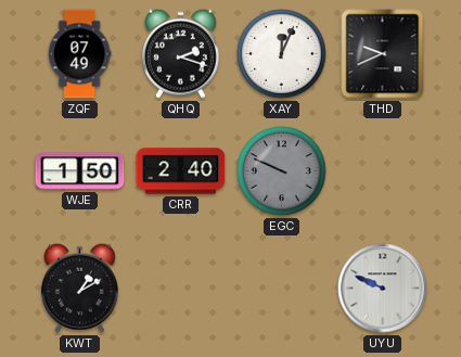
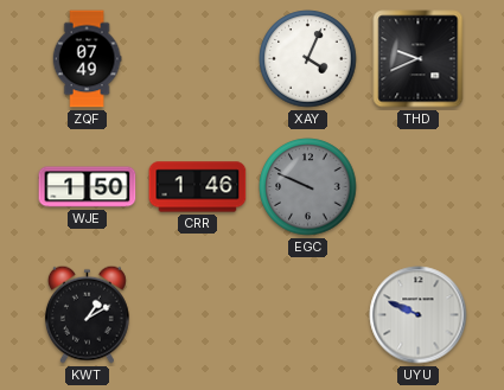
QHQ: 2:18 -> none
XAY: 12:04 -> 4:04
CRR: 2:40 -> 1:46
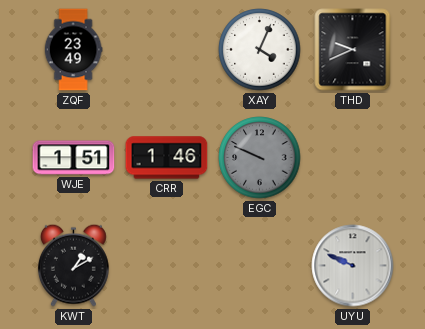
ZQF: 07:49 -> 23:49
WJE: 1:50 -> 1:51
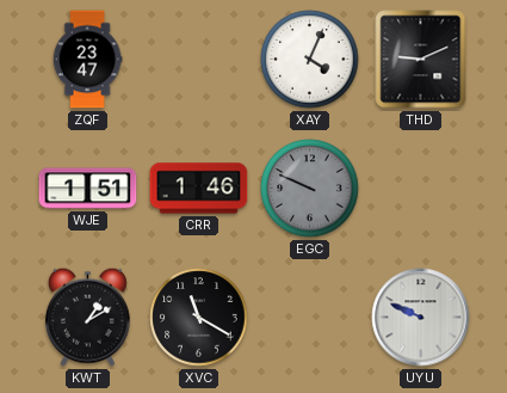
ZQF: 23:49 -> 23:47
THD: 9:41 -> 9:11
XVC: none -> 11:20
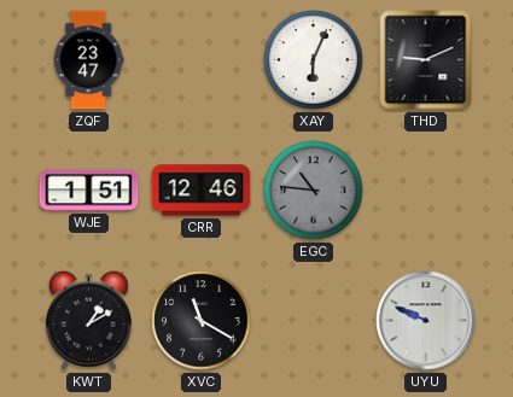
XAY: 4:04 -> 6:04
CRR: 1:46 -> 12:46
EGC: 9:49 -> 10:46
